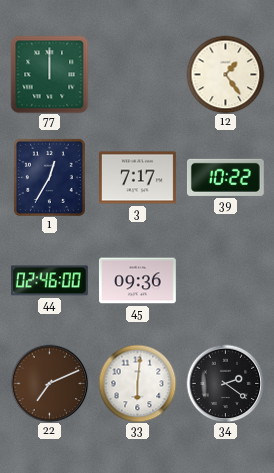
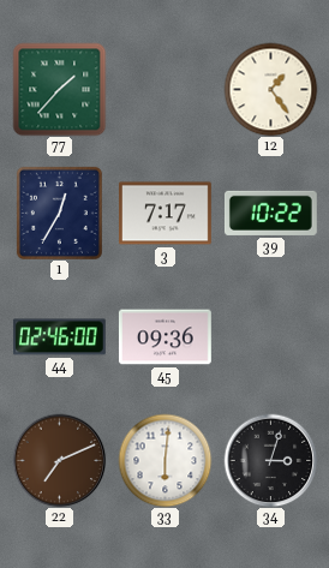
77: 12:00 -> 1:37
34: 2:21 -> 3:03
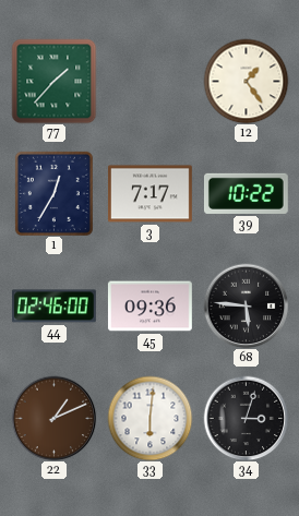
68: none -> 5:46
22: 7:11 -> 1:11
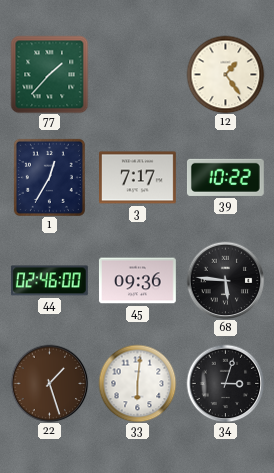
22: 1:11 -> 1:27
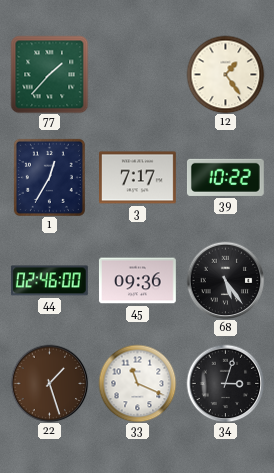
68: 5:46 -> 5:24
33: 6:01 -> 11:19
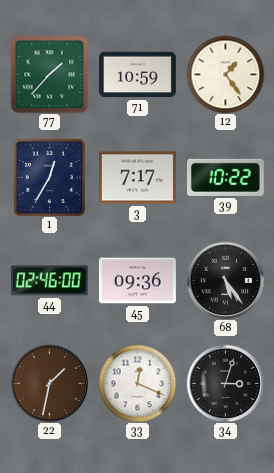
71: none -> 10:59
22: 1:27 -> 1:32
33: 11:19 -> 12:19
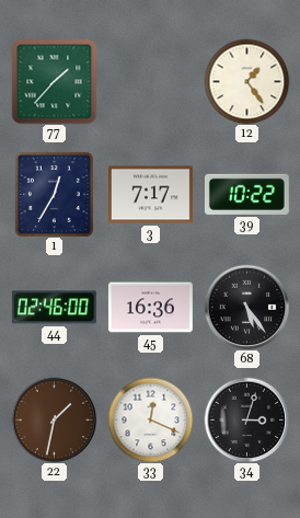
71: 10:59 -> none
45: 09:36 -> 16:36
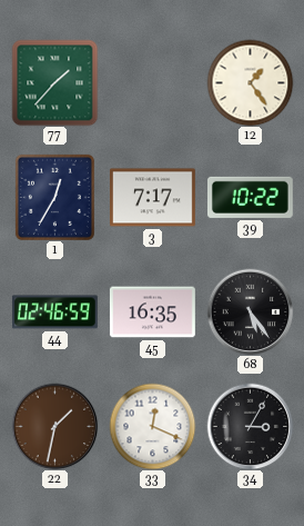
44: 02:46:00 -> 02:46:59
45: 16:36 -> 16:35
34: 3:03 -> 3:05
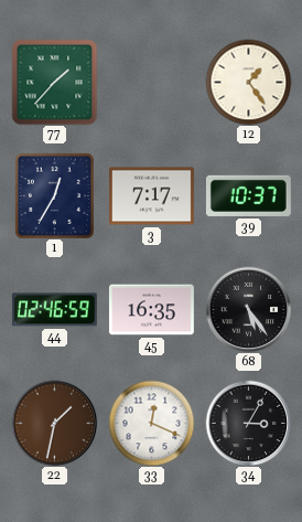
39: 10:22 -> 10:37
